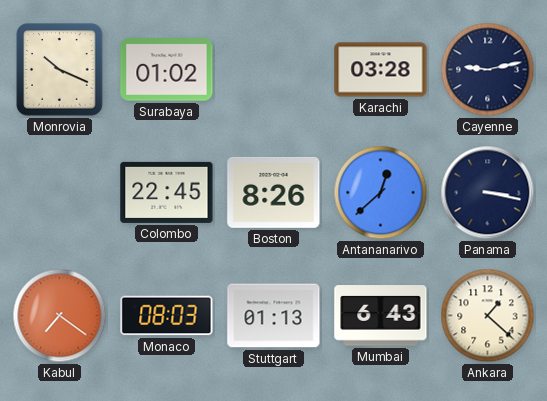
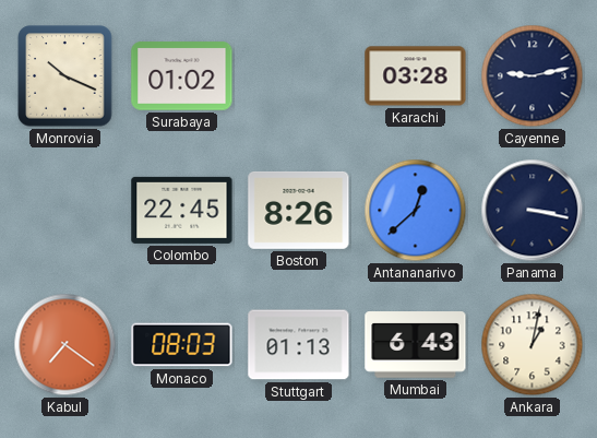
Ankara: 1:22 -> 1:02
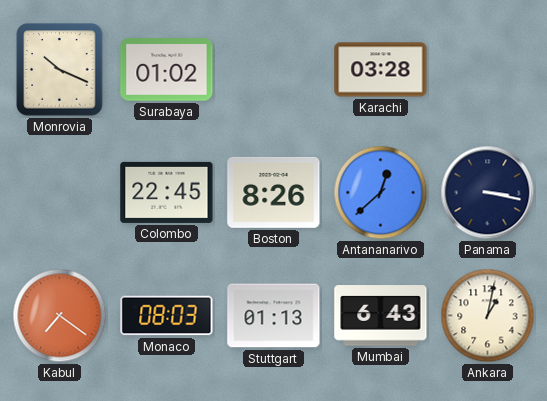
Cayenne: 9:13 -> none
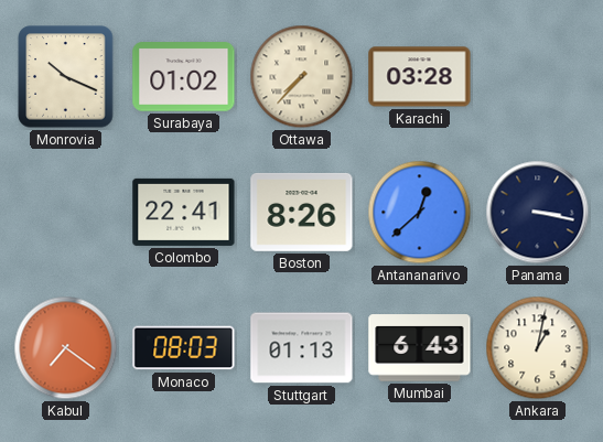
Ottawa: none -> 7:37
Colombo: 22:45 -> 22:41
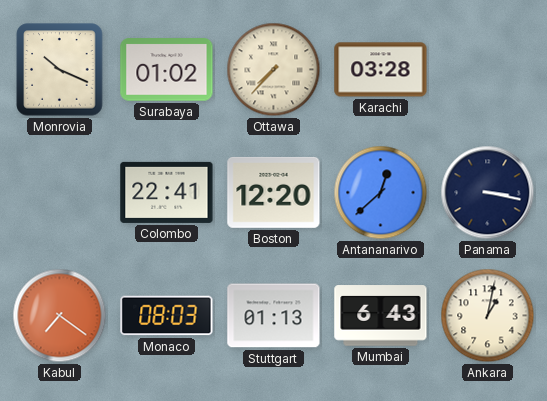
Boston: 8:26 -> 12:20
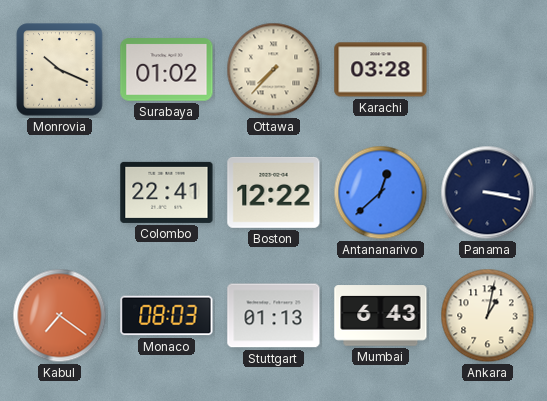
Boston: 12:20 -> 12:22
